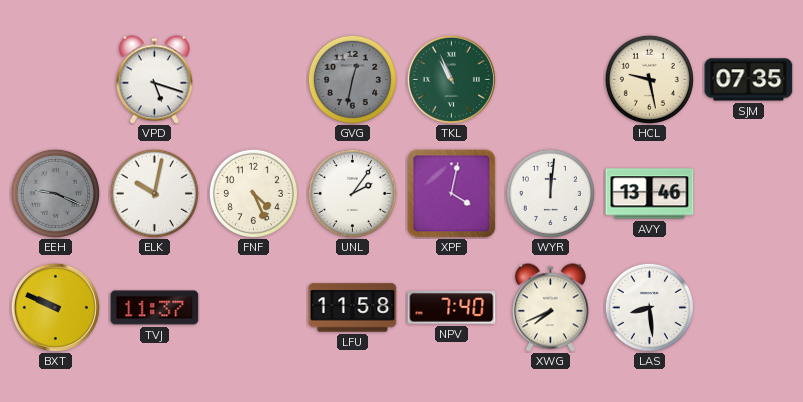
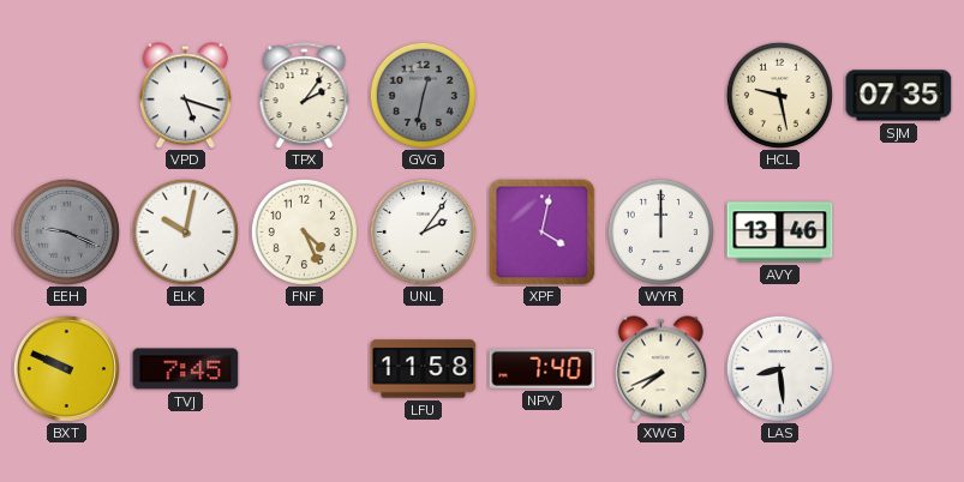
TPX: none -> 2:06
TKL: 10:56 -> none
WYR: 12:01 -> 12:00
TVJ: 11:37 -> 7:45
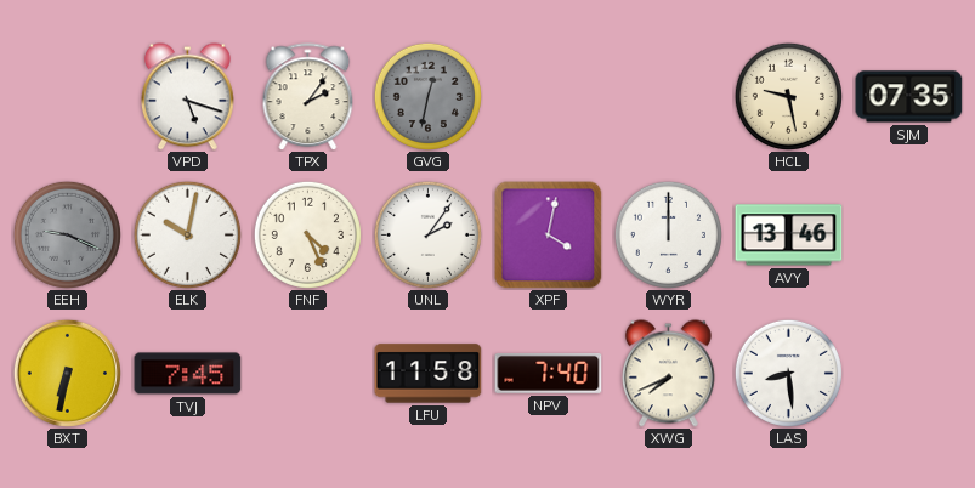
BXT: 9:49 -> 6:32
